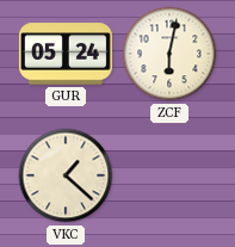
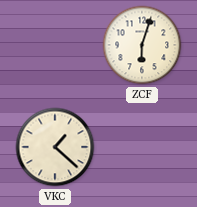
GUR: 05:24 -> none
ZCF: 6:02 -> 6:03
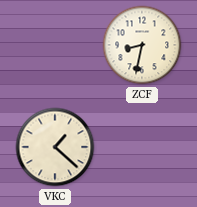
ZCF: 6:03 -> 8:32
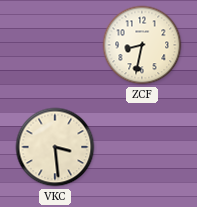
VKC: 1:22 -> 3:29
